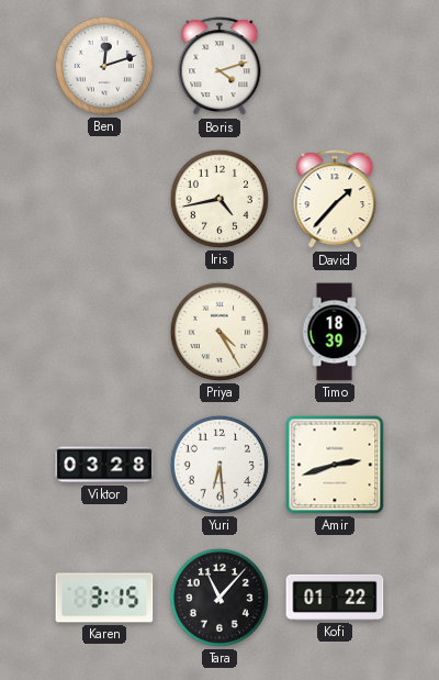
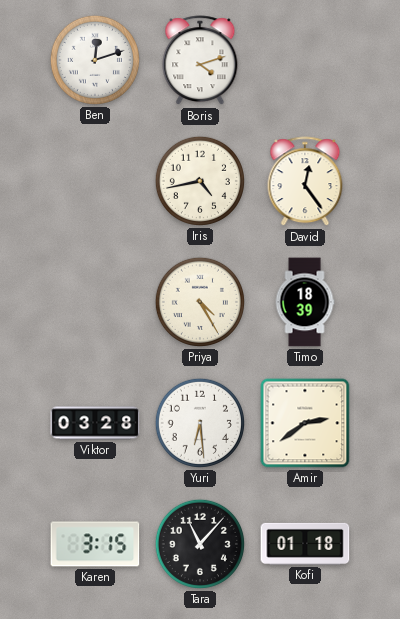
David: 1:37 -> 12:24
Amir: 2:42 -> 2:39
Kofi: 01:22 -> 01:18
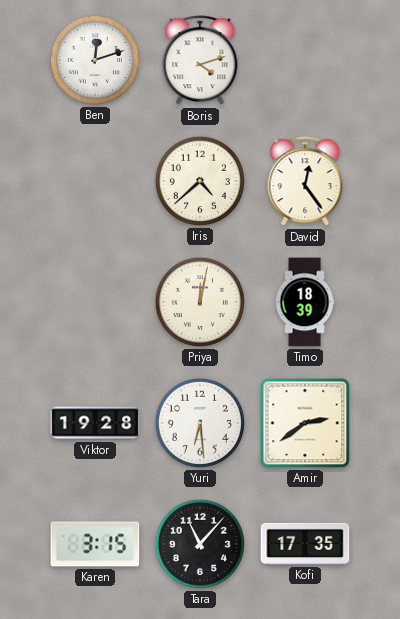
Iris: 4:43 -> 4:38
Priya: 4:25 -> 12:02
Viktor: 03:28 -> 19:28
Kofi: 01:18 -> 17:35
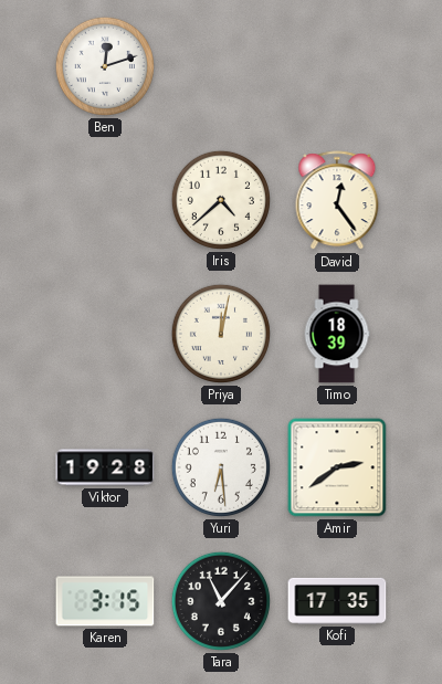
Boris: 4:12 -> none
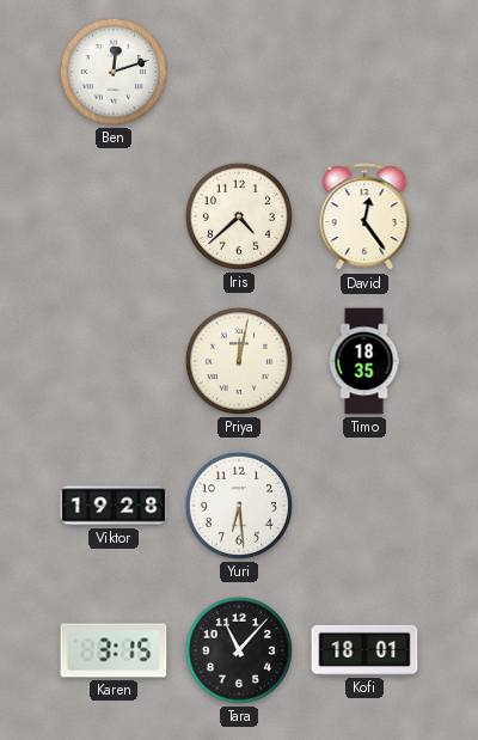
Timo: 18:39 -> 18:35
Amir: 2:39 -> none
Kofi: 17:35 -> 18:01
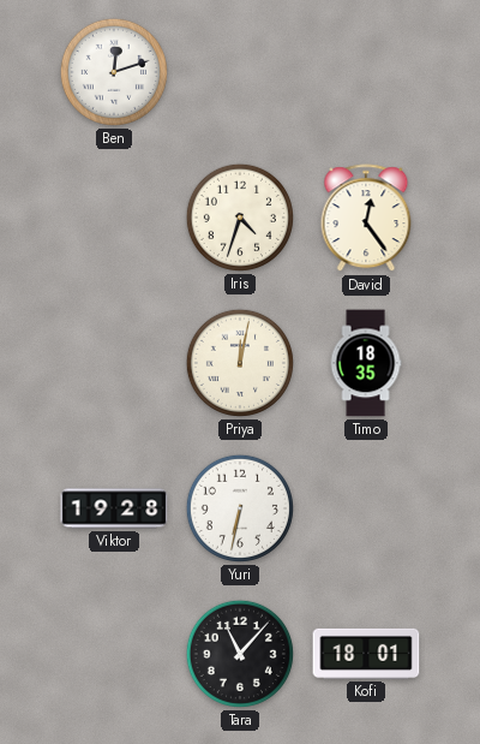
Iris: 4:38 -> 4:33
Yuri: 6:29 -> 6:32
Karen: 3:15 -> none
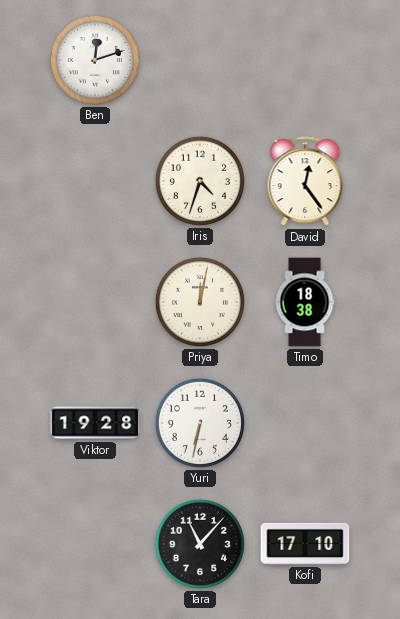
Timo: 18:35 -> 18:38
Kofi: 18:01 -> 17:10
